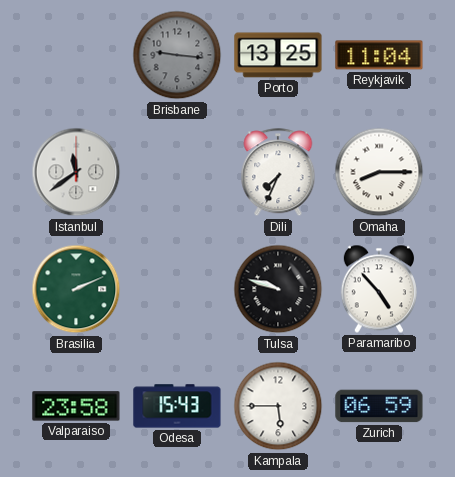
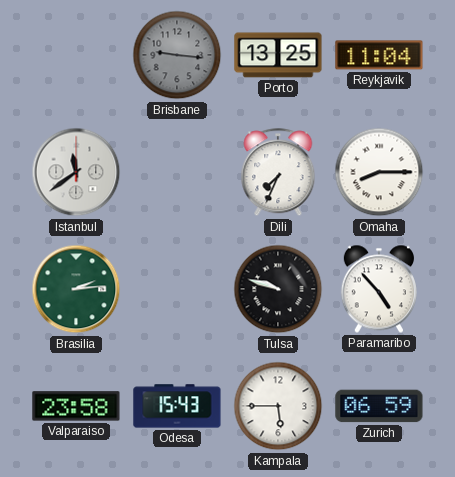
Brasilia: 2:11 -> 2:14
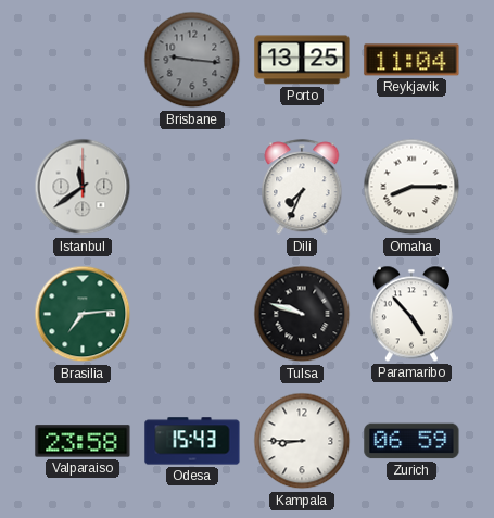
Brasilia: 2:14 -> 7:14
Kampala: 5:45 -> 8:45
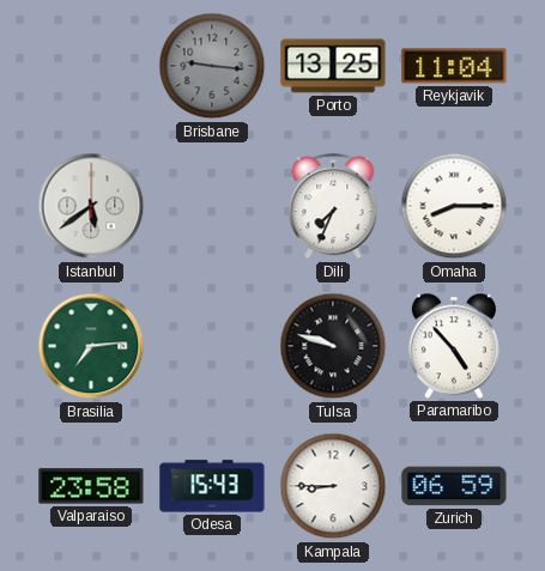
Istanbul: 11:39 -> 5:39
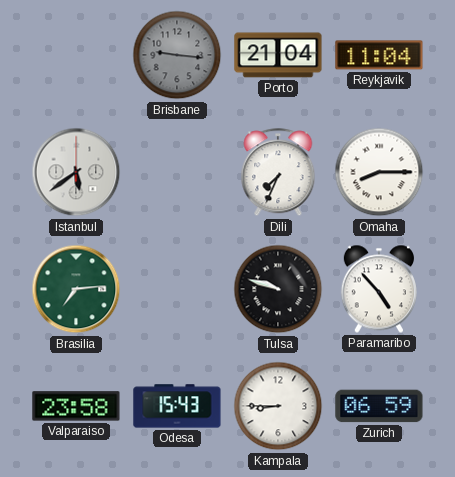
Porto: 13:25 -> 21:04
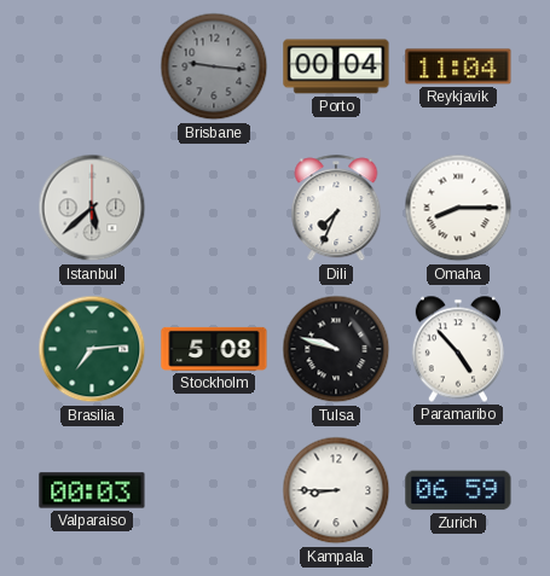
Porto: 21:04 -> 00:04
Istanbul: 5:39 -> 5:38
Stockholm: none -> 5:08
Valparaiso: 23:58 -> 00:03
Odesa: 15:43 -> none
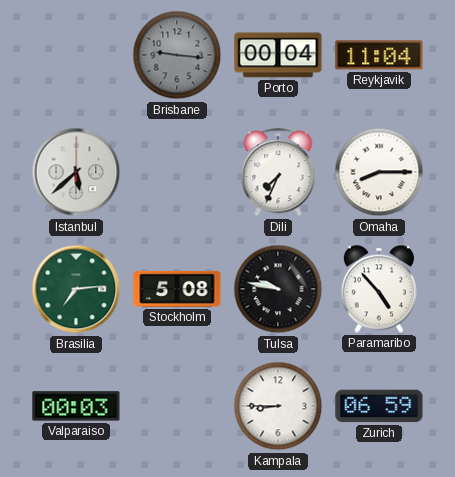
Tulsa: 9:48 -> 9:47
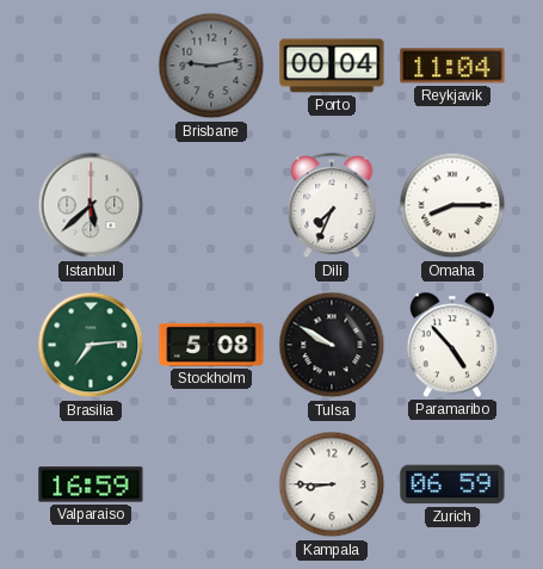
Brisbane: 9:16 -> 9:13
Tulsa: 9:47 -> 9:50
Valparaiso: 00:03 -> 16:59
